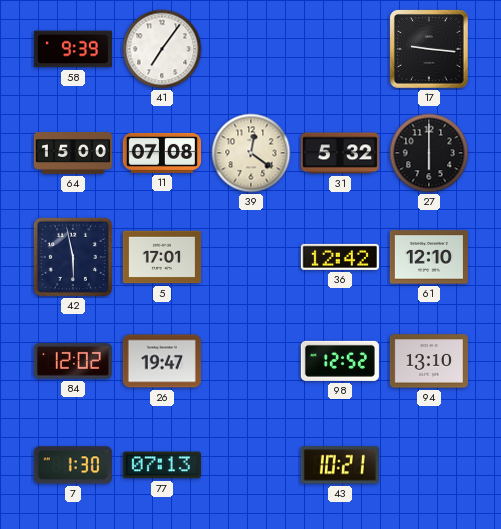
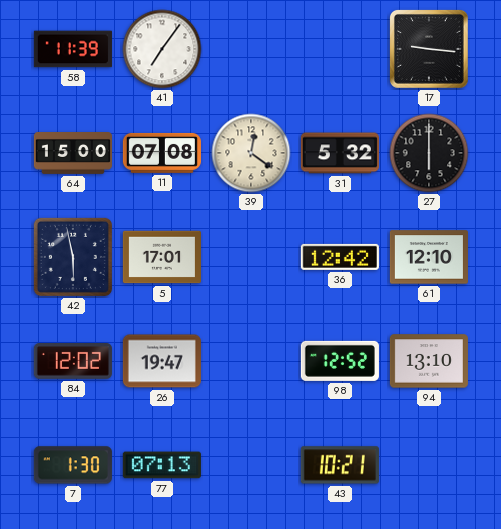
58: 9:39 -> 11:39
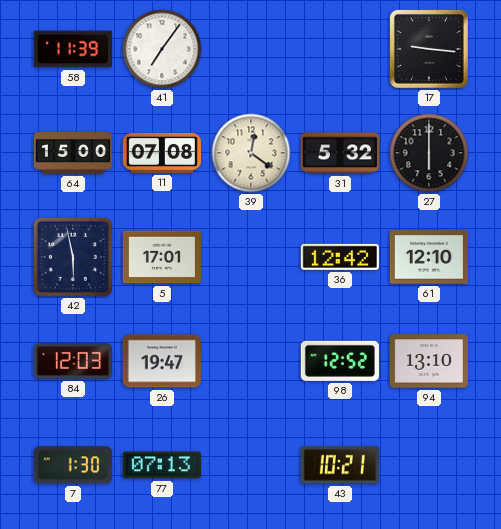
84: 12:02 -> 12:03
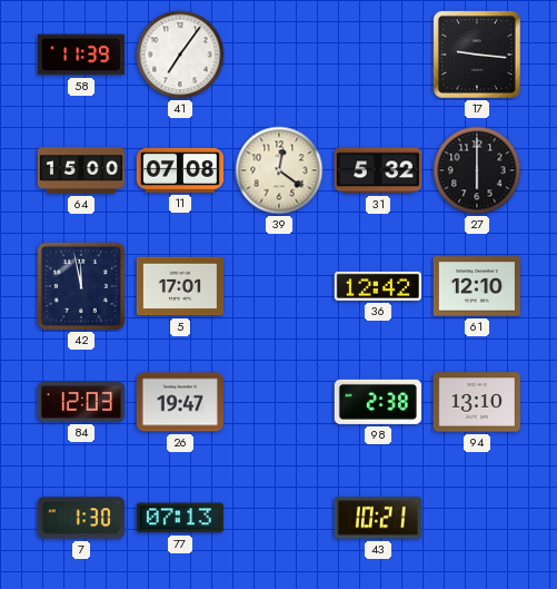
42: 5:58 -> 11:58
98: 12:52 -> 2:38
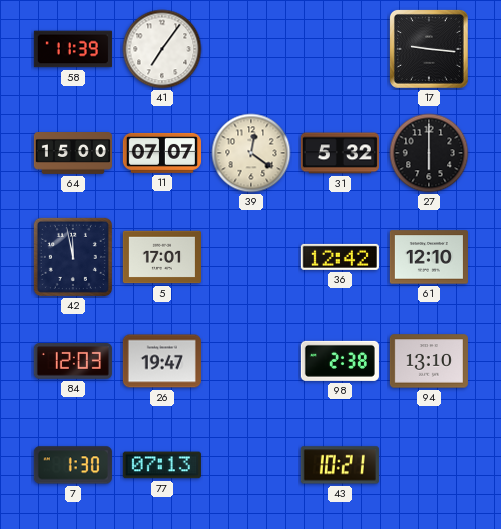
11: 07:08 -> 07:07
